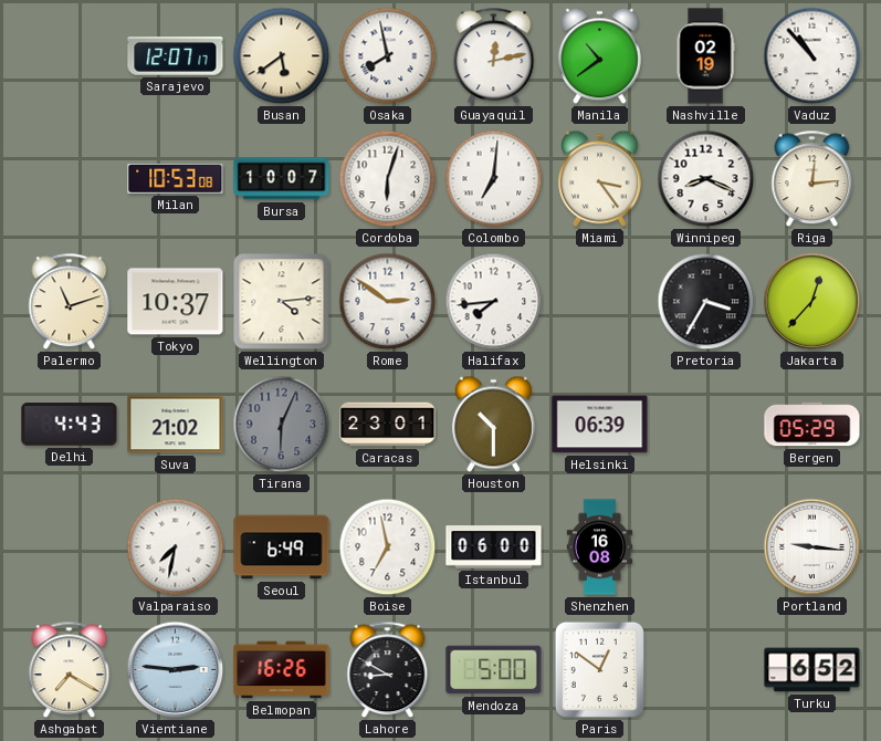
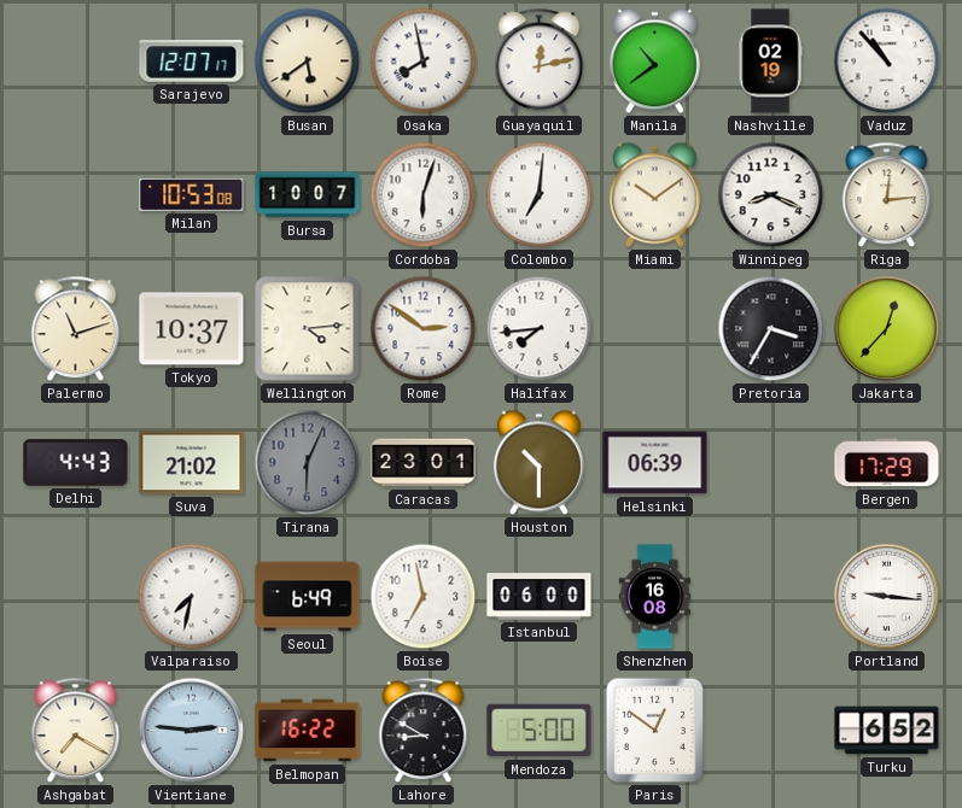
Miami: 3:24 -> 10:09
Bergen: 05:29 -> 17:29
Belmopan: 16:26 -> 16:22
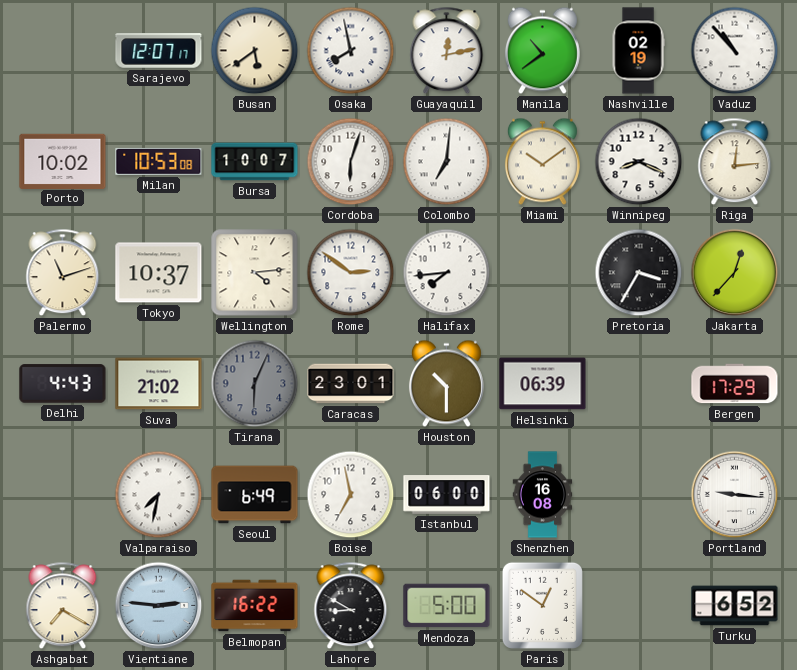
Porto: none -> 10:02
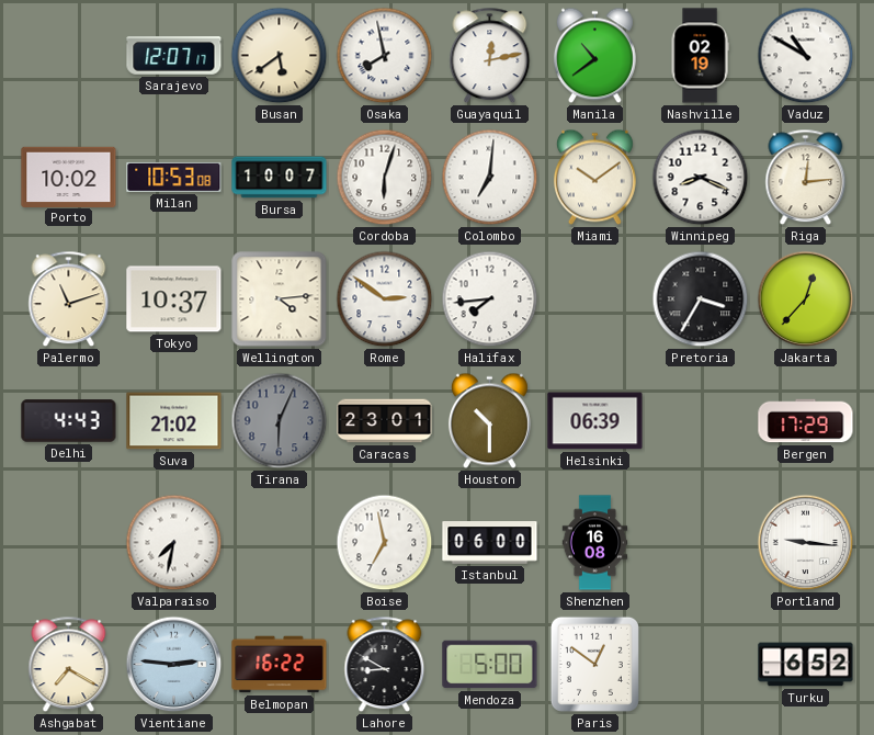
Vaduz: 10:53 -> 10:50
Seoul: 6:49 -> none
